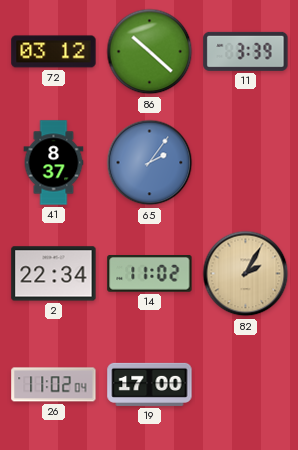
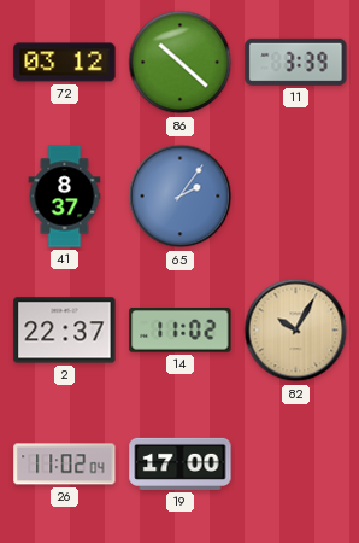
2: 22:34 -> 22:37
82: 2:05 -> 10:05
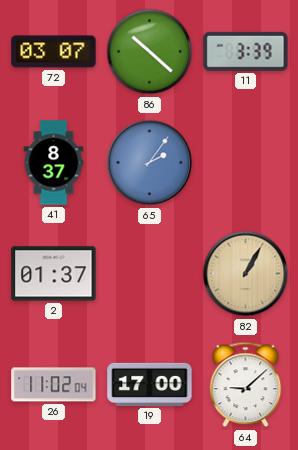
72: 03:12 -> 03:07
2: 22:37 -> 01:37
14: 11:02 -> none
82: 10:05 -> 1:05
64: none -> 9:08
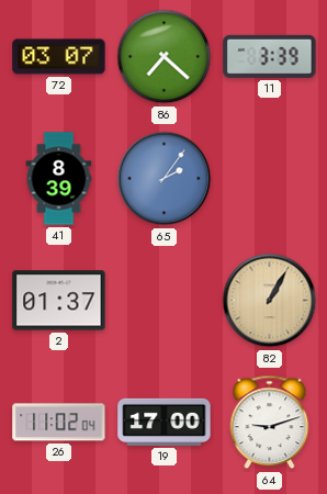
86: 10:22 -> 7:22
41: 8:37 -> 8:39
64: 9:08 -> 9:12
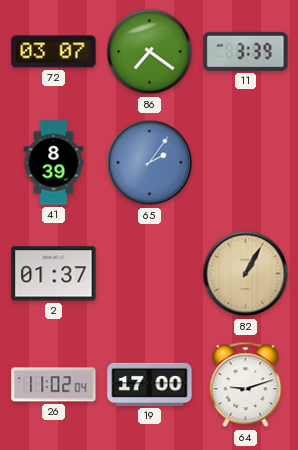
86: 7:22 -> 7:21
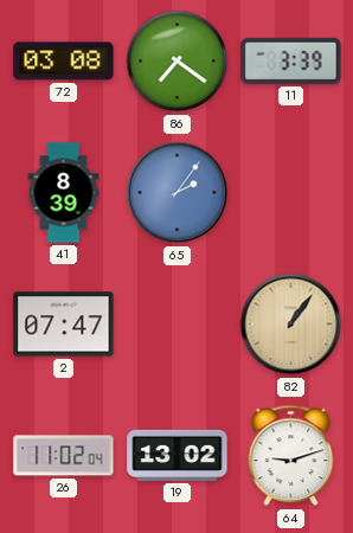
72: 03:07 -> 03:08
2: 01:37 -> 07:47
82: 1:05 -> 1:06
19: 17:00 -> 13:02
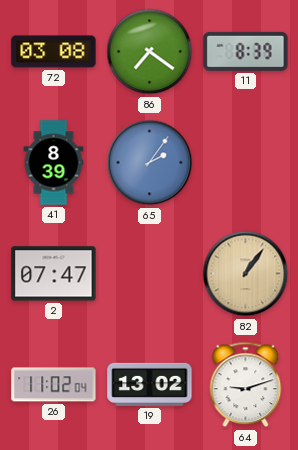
11: 3:39 -> 8:39
